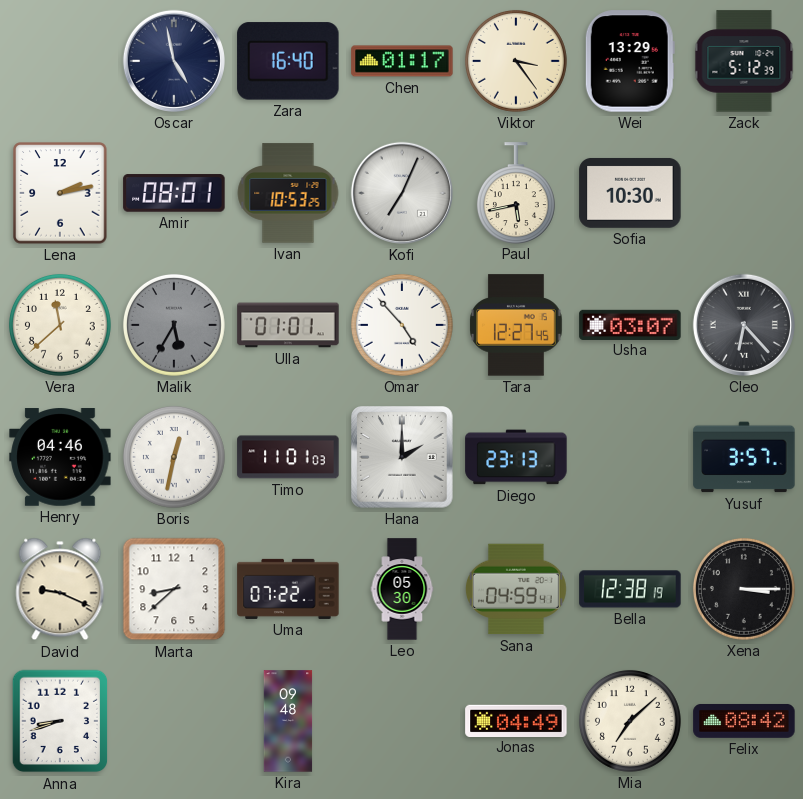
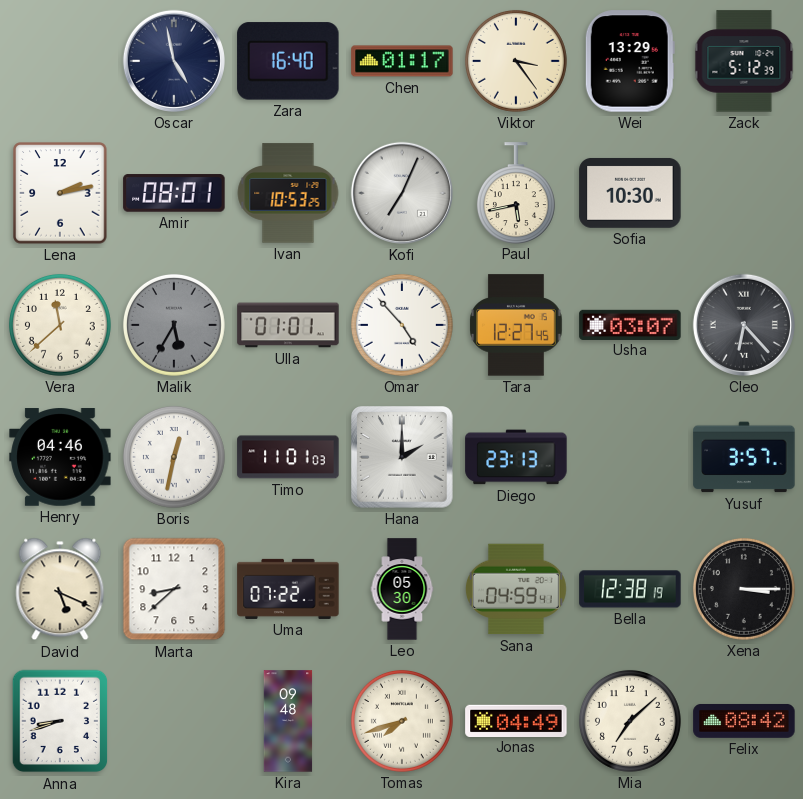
David: 9:19 -> 5:19
Tomas: none -> 7:42
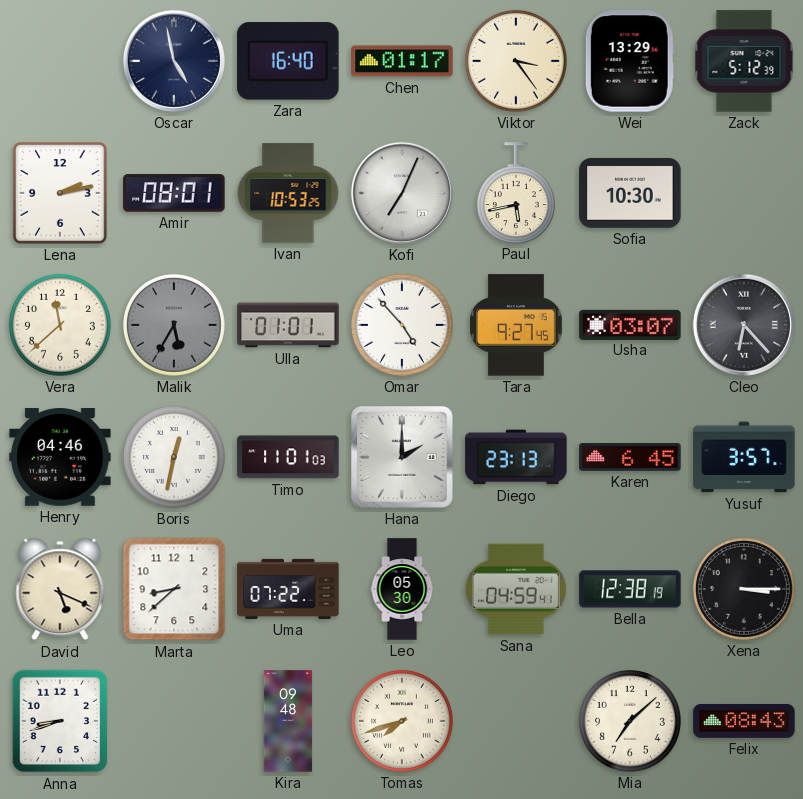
Tara: 12:27 -> 9:27
Karen: none -> 6:45
Jonas: 04:49 -> none
Felix: 08:42 -> 08:43
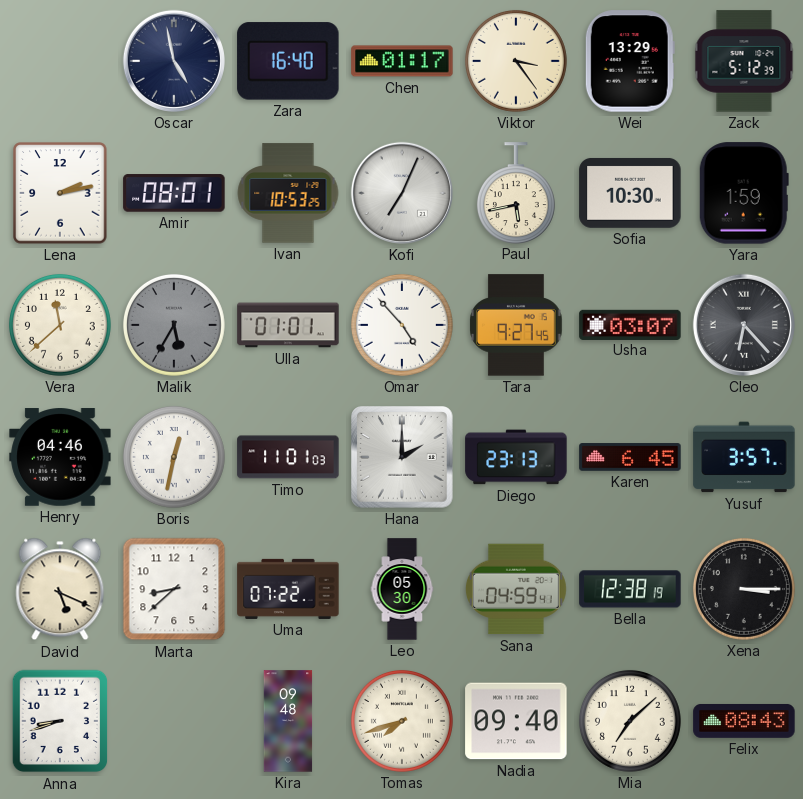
Yara: none -> 1:59
Nadia: none -> 09:40
